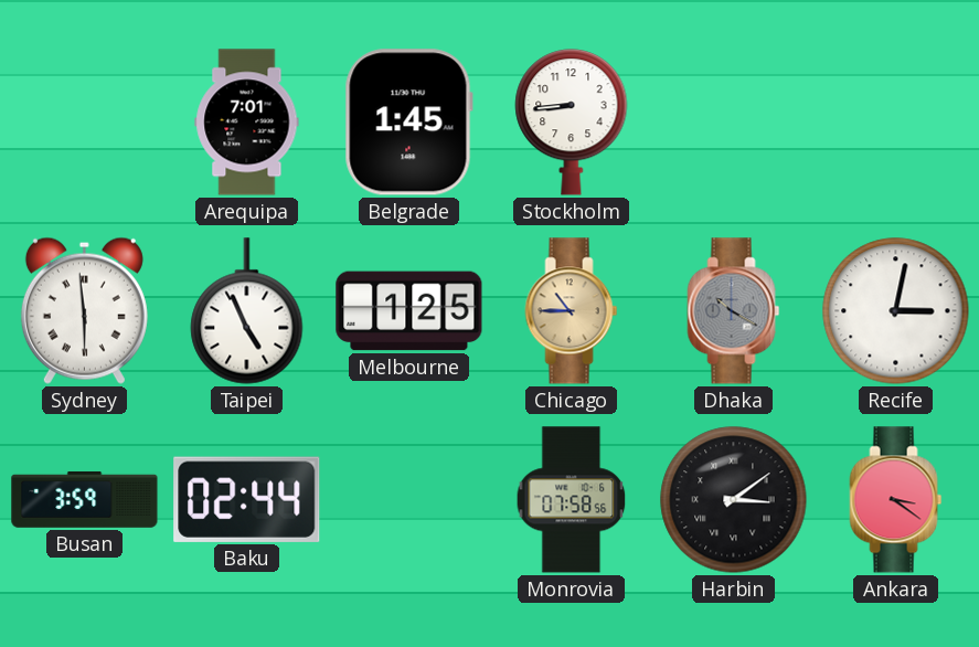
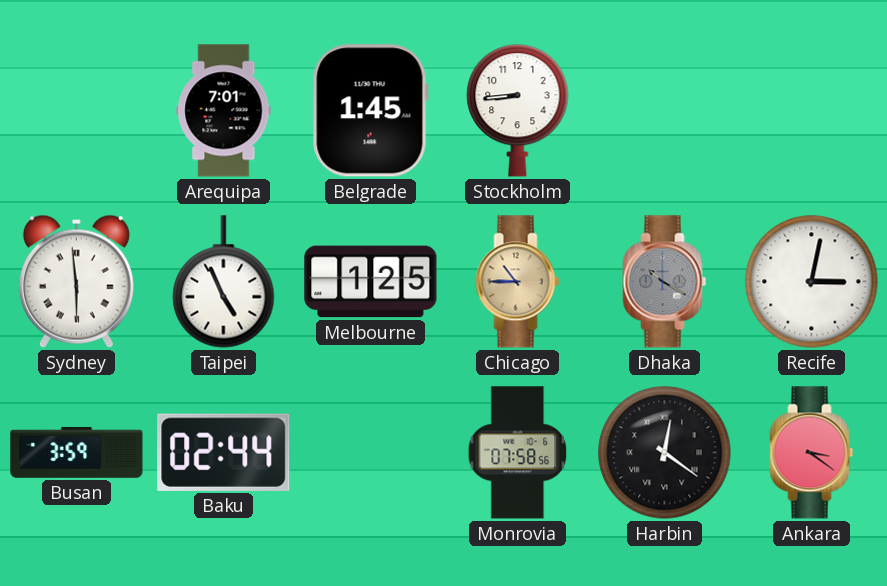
Harbin: 3:09 -> 12:21
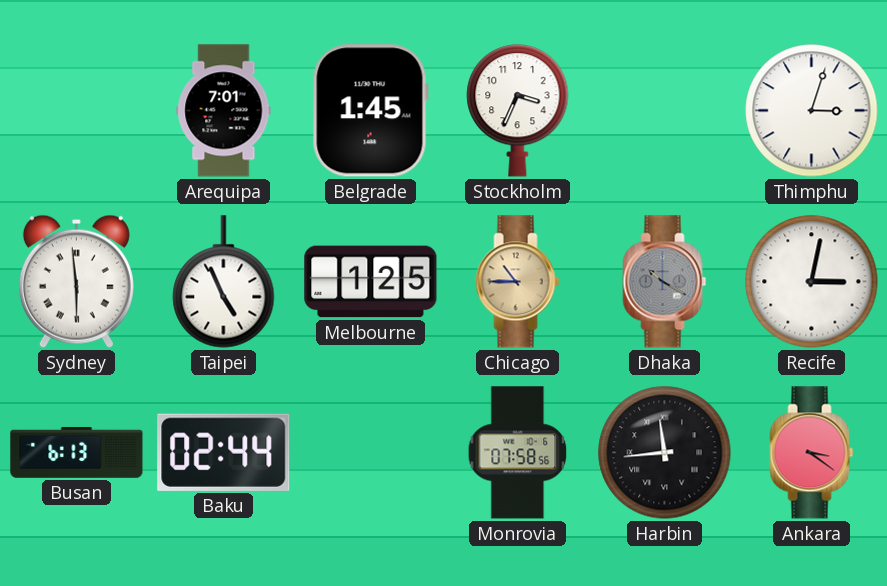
Stockholm: 8:44 -> 3:34
Thimphu: none -> 3:03
Busan: 3:59 -> 6:13
Harbin: 12:21 -> 11:44
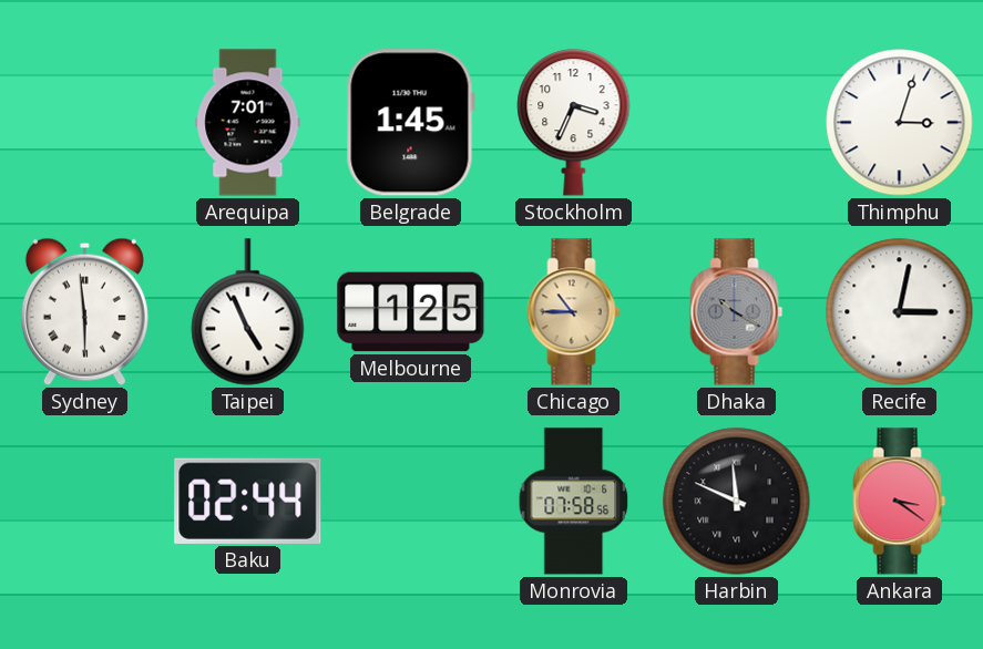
Busan: 6:13 -> none
Harbin: 11:44 -> 11:49
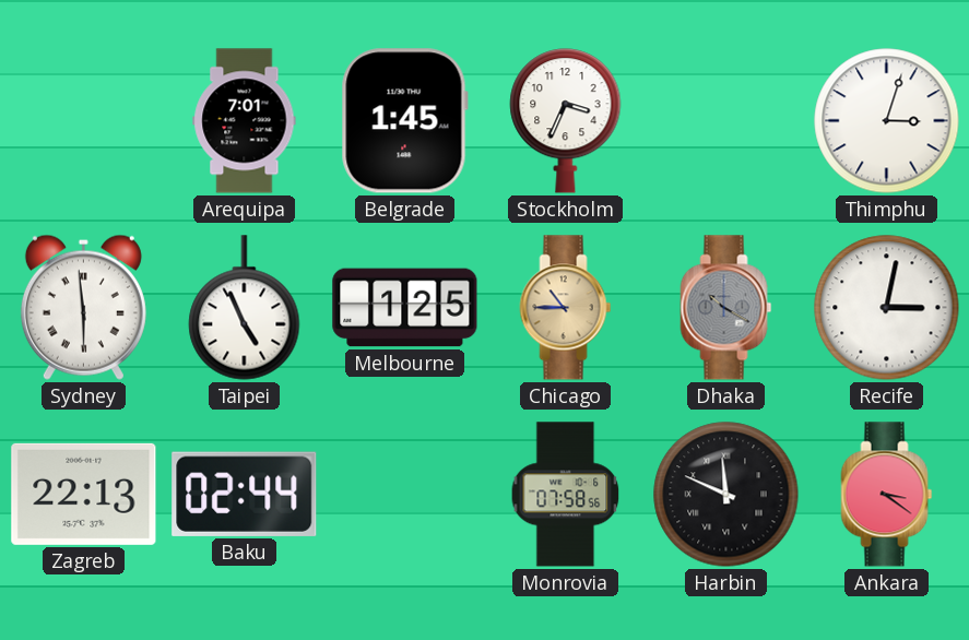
Zagreb: none -> 22:13
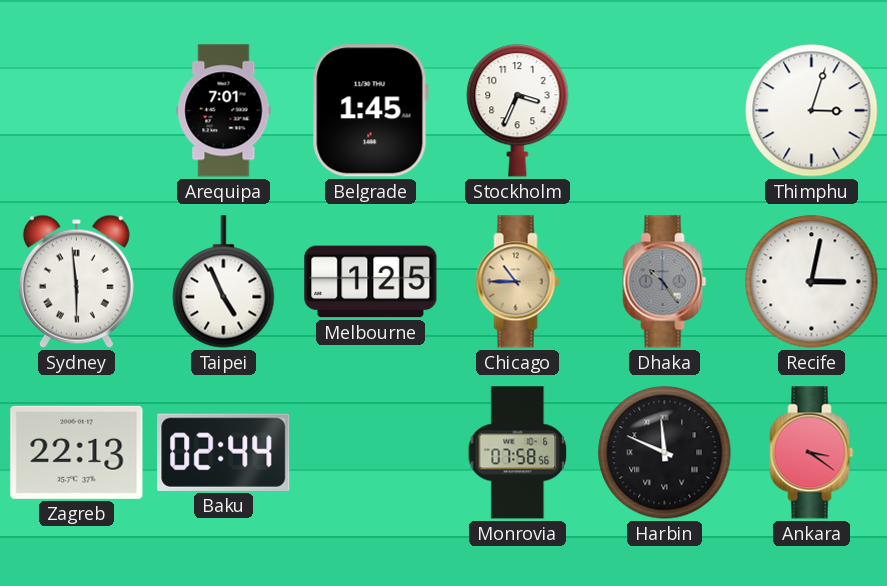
Dhaka: 10:20 -> 10:24
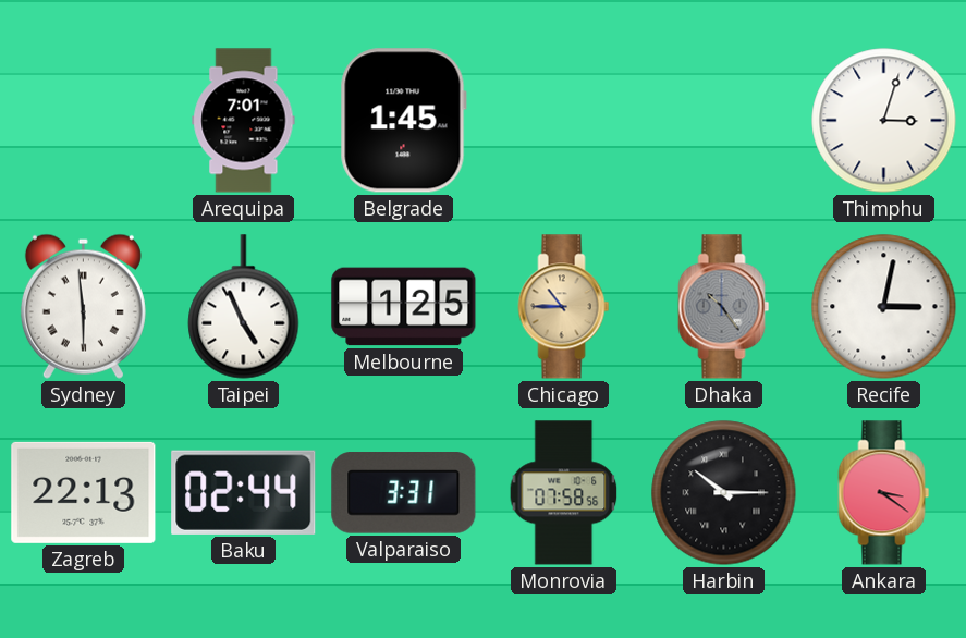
Stockholm: 3:34 -> none
Valparaiso: none -> 3:31
Harbin: 11:49 -> 10:15
